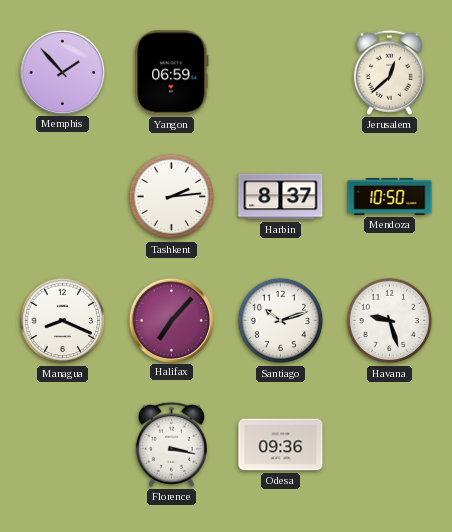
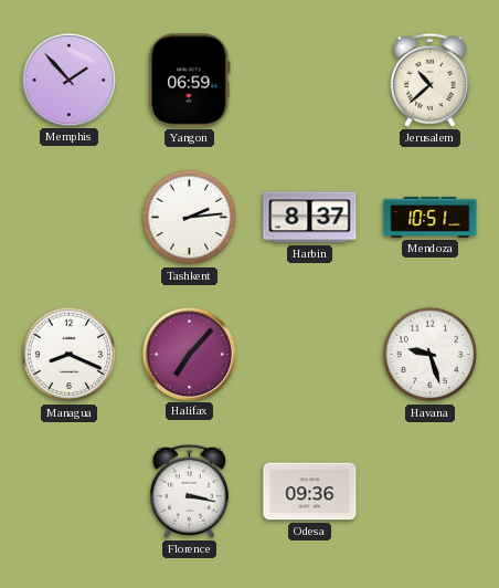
Jerusalem: 12:38 -> 10:38
Mendoza: 10:50 -> 10:51
Santiago: 10:12 -> none
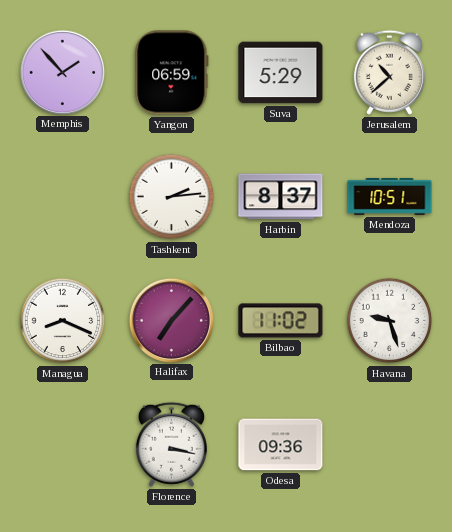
Suva: none -> 5:29
Bilbao: none -> 11:02
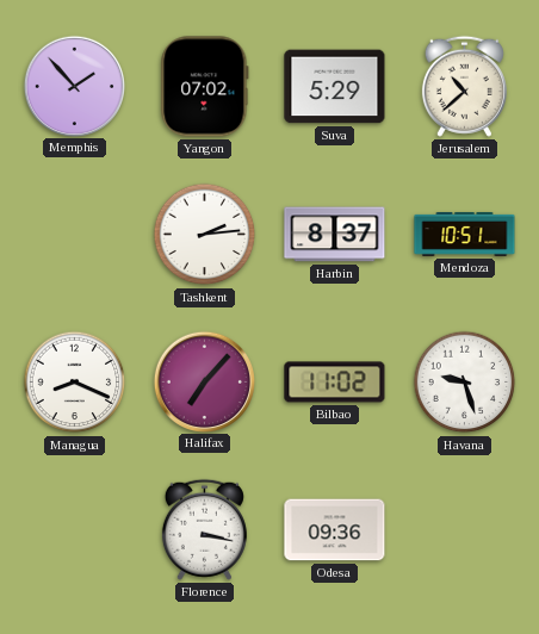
Yangon: 06:59 -> 07:02
